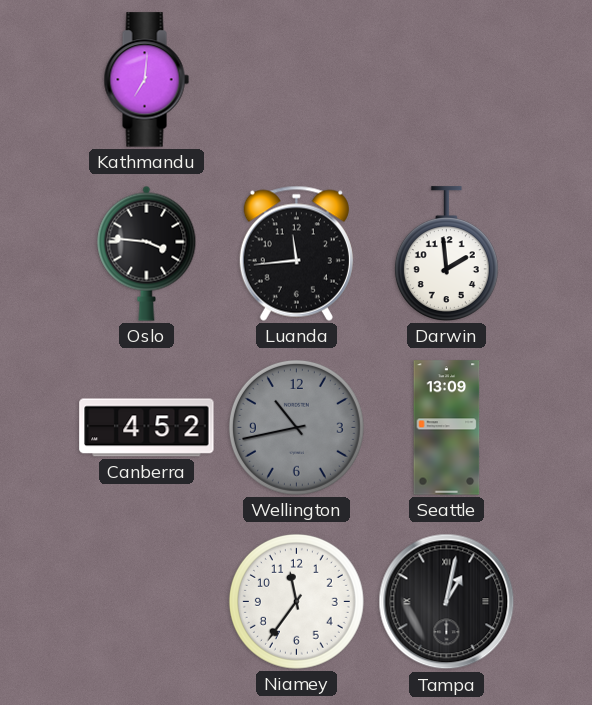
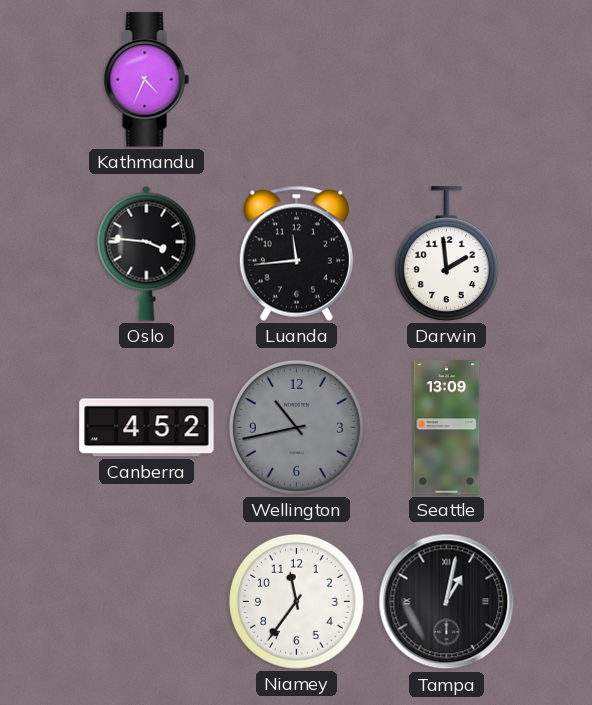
Kathmandu: 7:01 -> 4:34
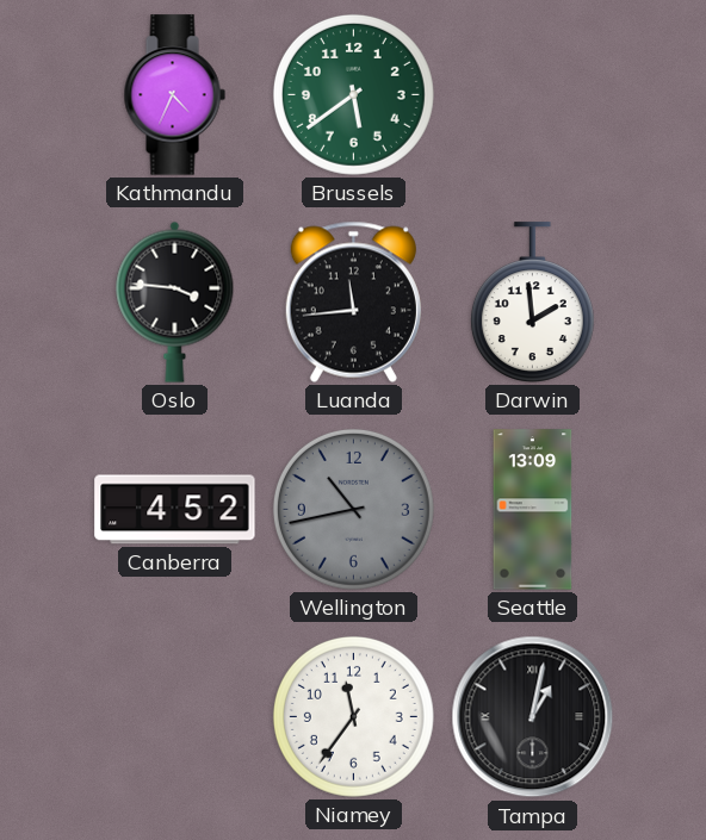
Brussels: none -> 5:39
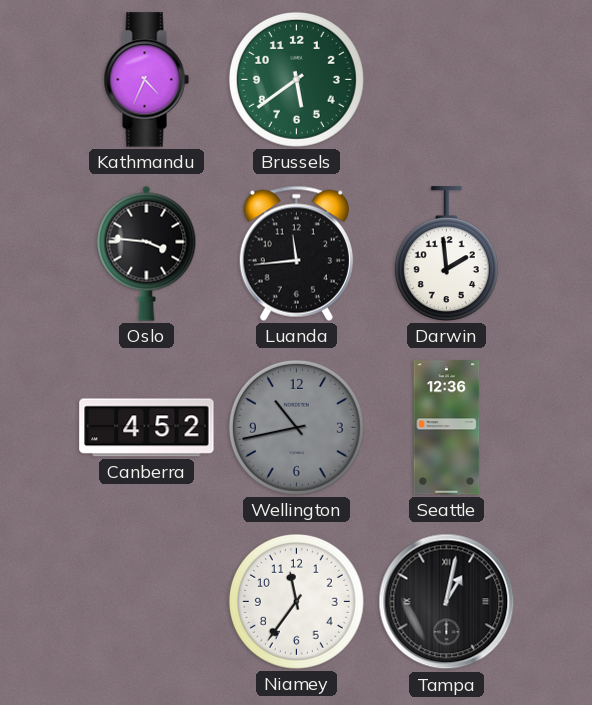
Seattle: 13:09 -> 12:36
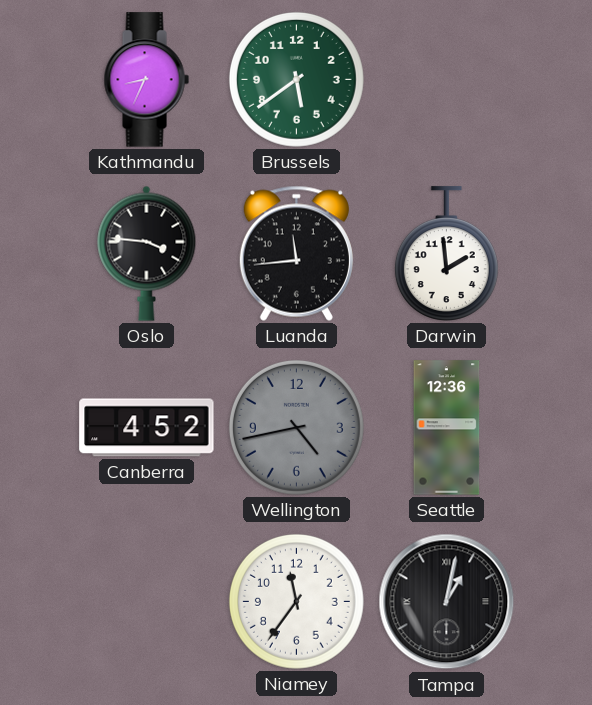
Kathmandu: 4:34 -> 8:34
Wellington: 10:43 -> 4:43
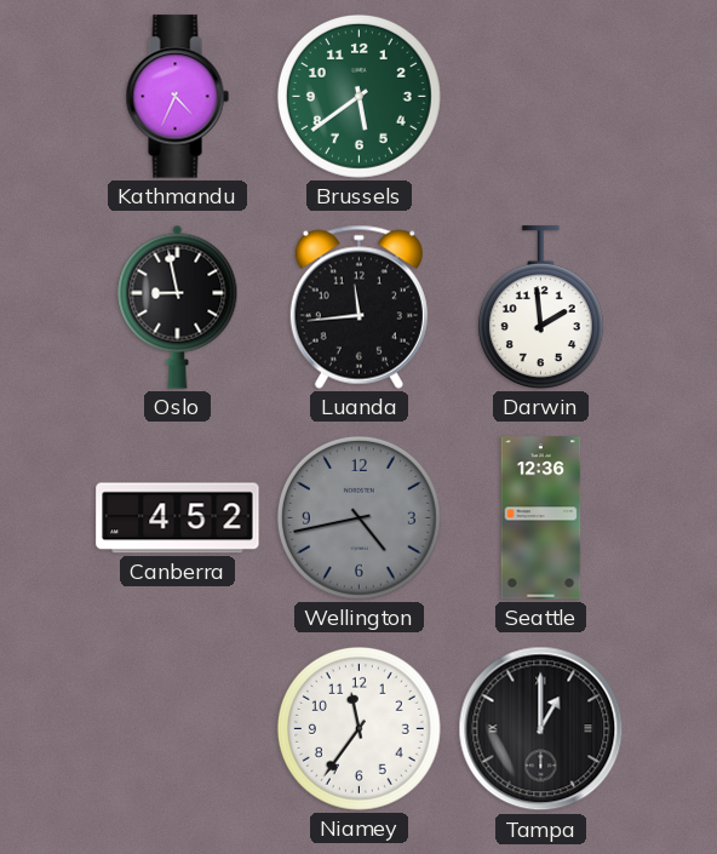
Kathmandu: 8:34 -> 4:34
Oslo: 3:46 -> 8:58
Tampa: 1:02 -> 1:00
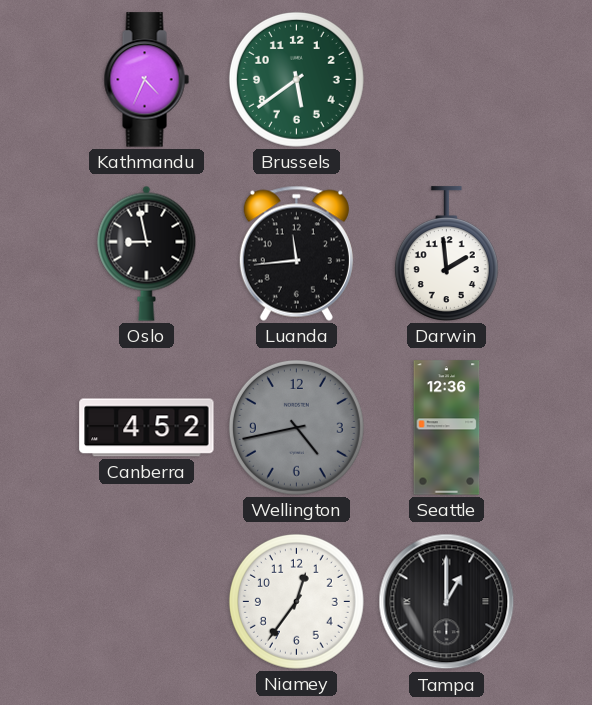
Niamey: 11:36 -> 12:36
